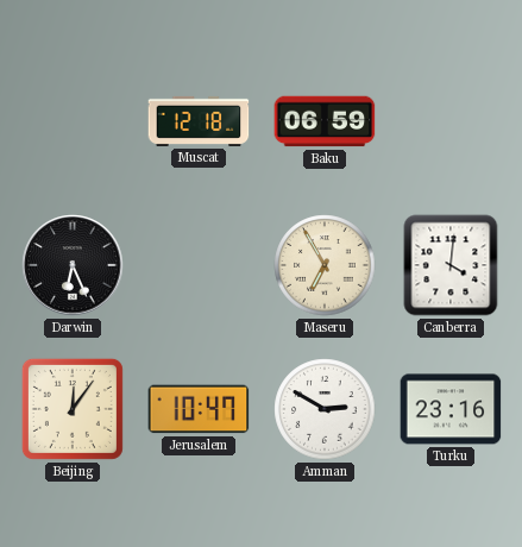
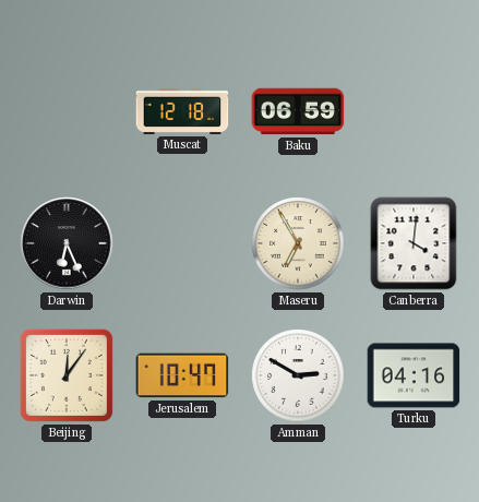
Turku: 23:16 -> 04:16
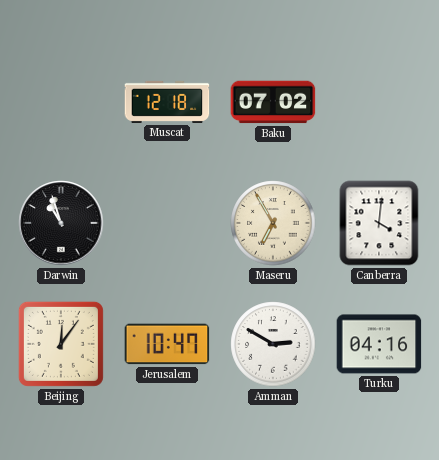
Baku: 06:59 -> 07:02
Darwin: 6:26 -> 10:57
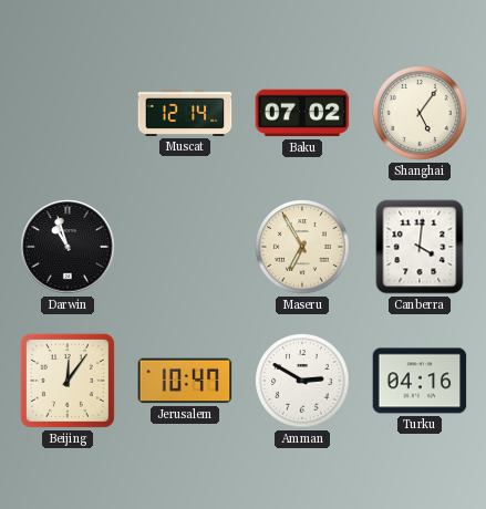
Muscat: 12:18 -> 12:14
Shanghai: none -> 5:06
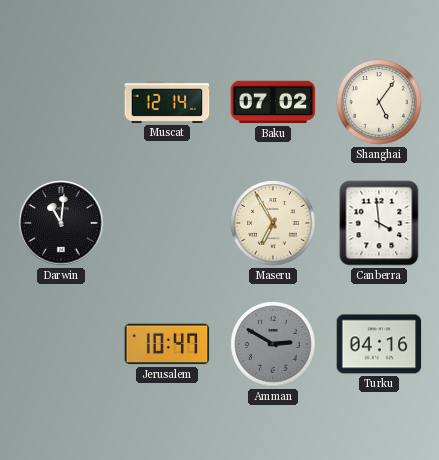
Darwin: 10:57 -> 11:01
Canberra: 4:01 -> 3:59
Beijing: 12:06 -> none
Amman dial: white -> grey
